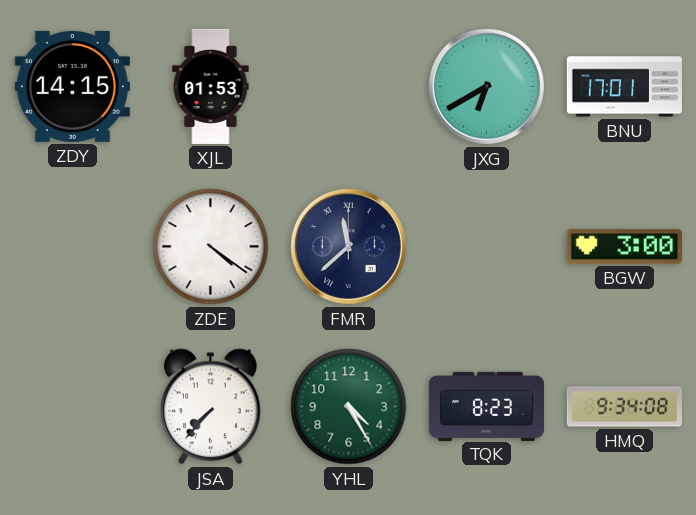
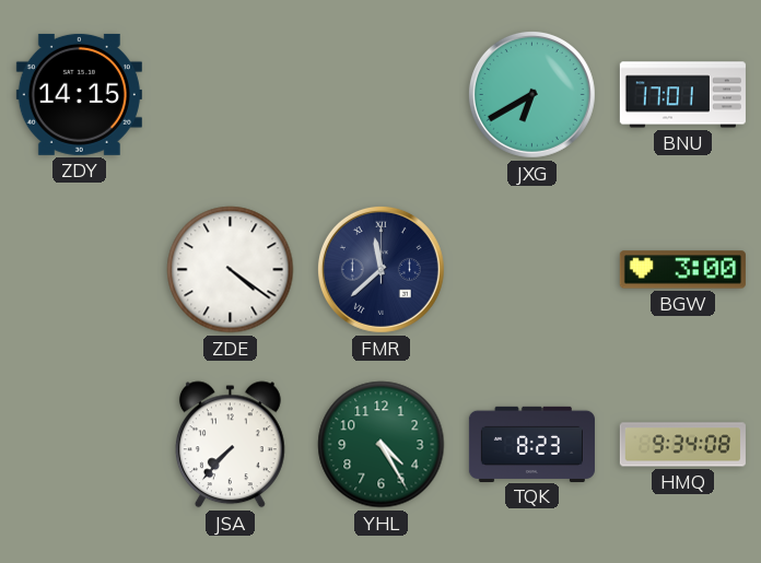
XJL: 01:53 -> none
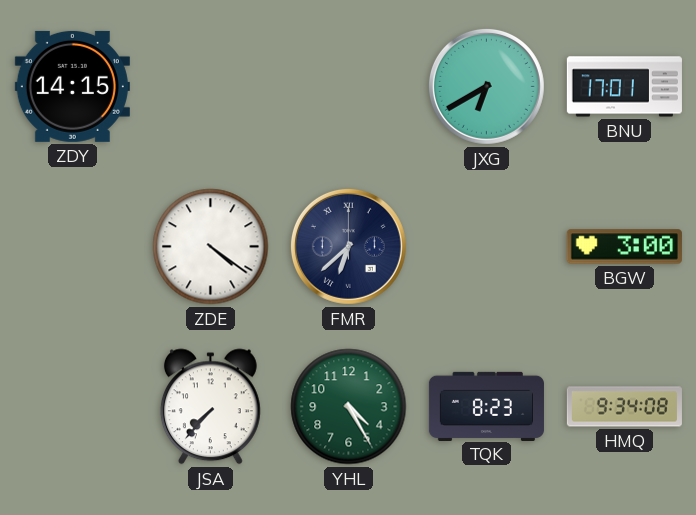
FMR: 11:38 -> 6:38
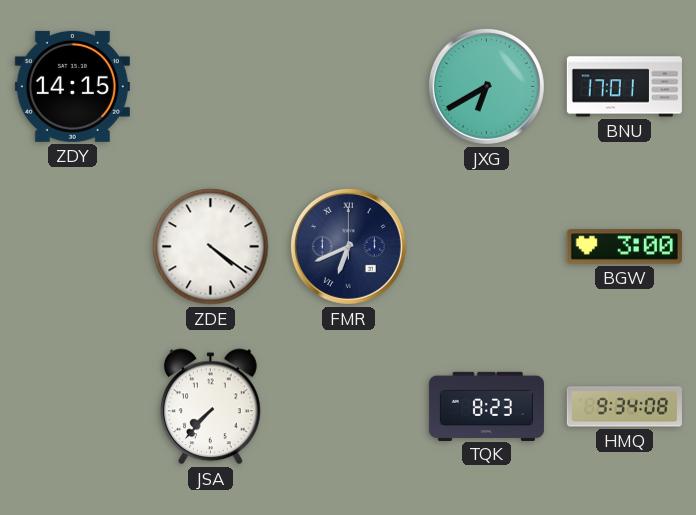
FMR: 6:38 -> 6:41
YHL: 4:25 -> none
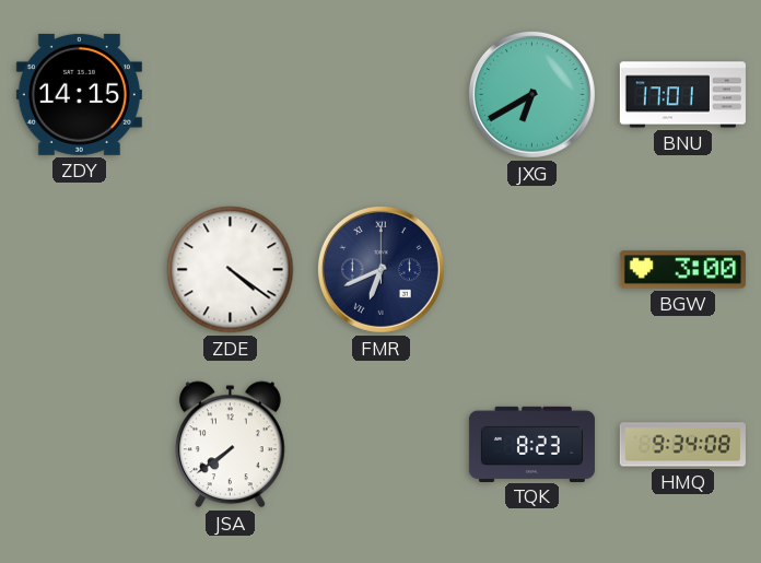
JSA: 7:37 -> 7:39
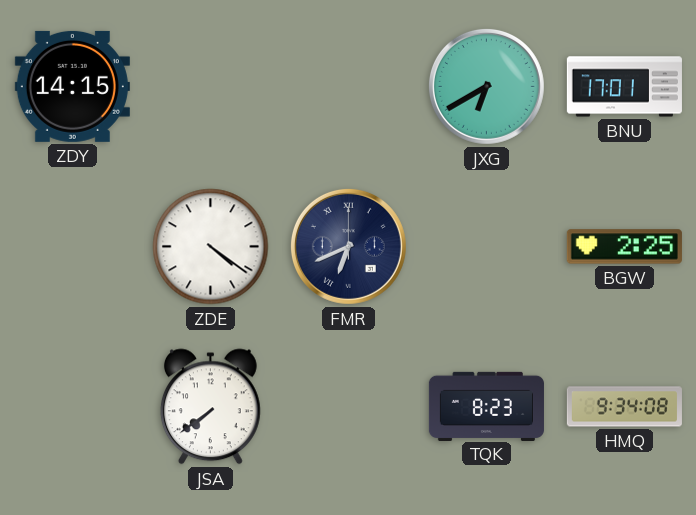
BGW: 3:00 -> 2:25
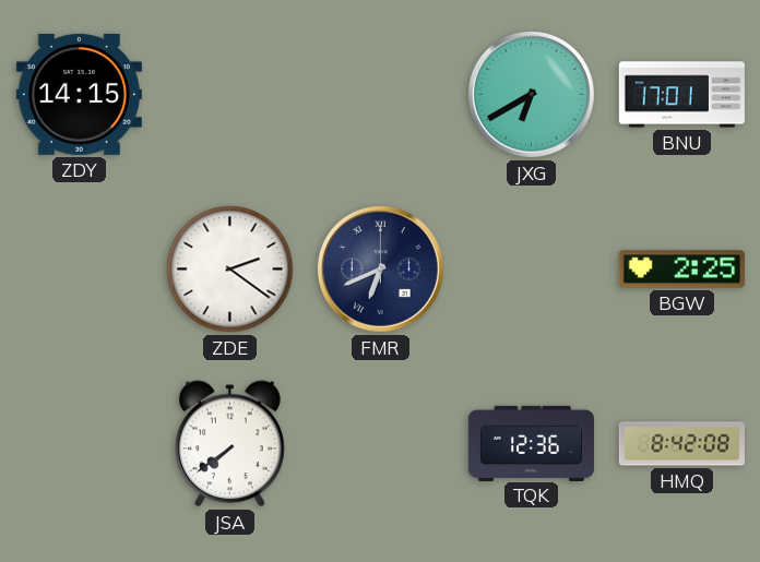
ZDE: 4:21 -> 2:21
TQK: 8:23 -> 12:36
HMQ: 9:34 -> 8:42
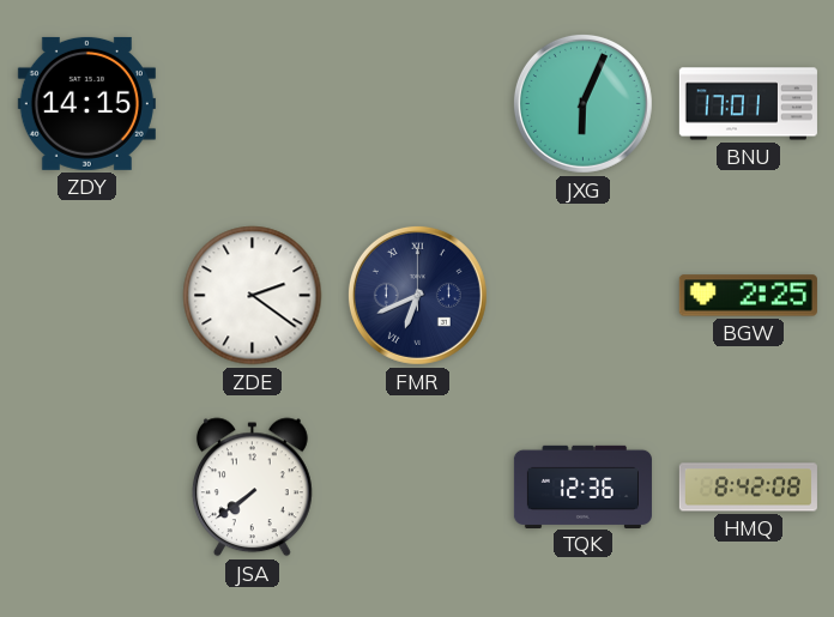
JXG: 6:40 -> 6:04
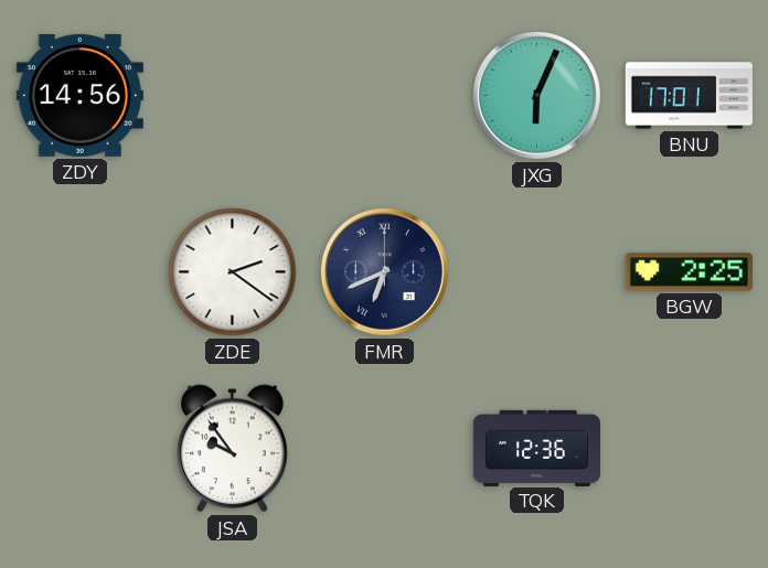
ZDY: 14:15 -> 14:56
JSA: 7:39 -> 9:54
HMQ: 8:42 -> none
